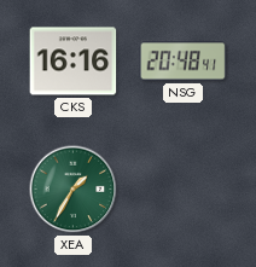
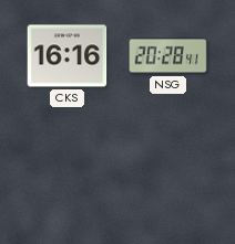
NSG: 20:48 -> 20:28
XEA: 1:35 -> none
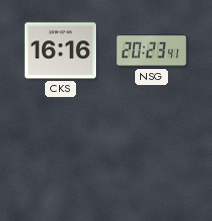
NSG: 20:28 -> 20:23
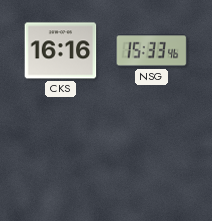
NSG: 20:23 -> 15:33
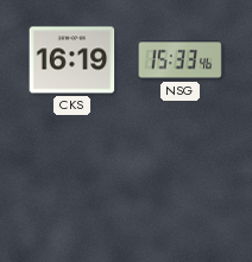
CKS: 16:16 -> 16:19
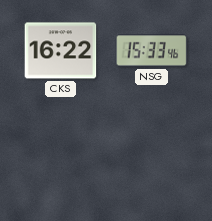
CKS: 16:19 -> 16:22
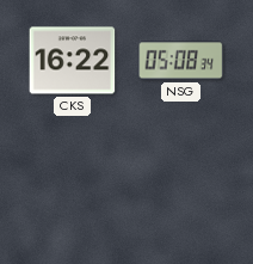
NSG: 15:33 -> 05:08
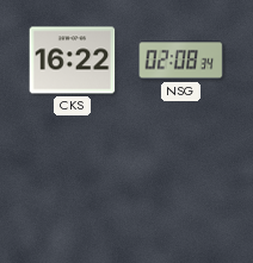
NSG: 05:08 -> 02:08
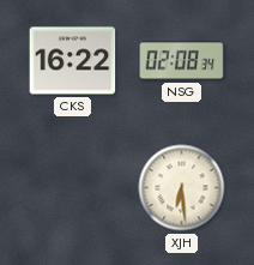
XJH: none -> 6:29
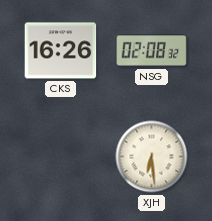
CKS: 16:22 -> 16:26
NSG: 02:08:34 -> 02:08:32
